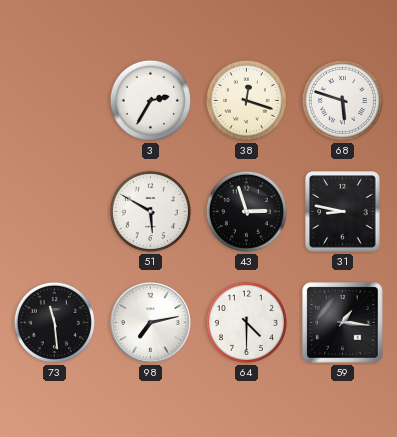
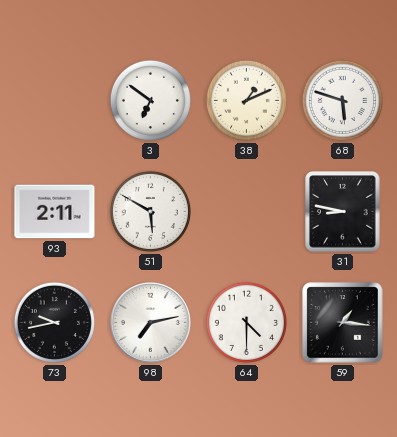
3: 2:35 -> 6:51
38: 12:18 -> 1:11
93: none -> 2:11
43: 2:57 -> none
73: 11:29 -> 9:43
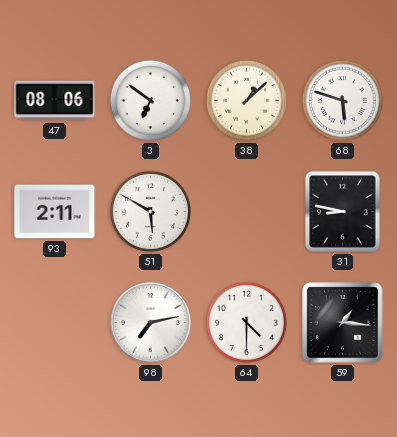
47: none -> 08:06
38: 1:11 -> 1:08
73: 9:43 -> none
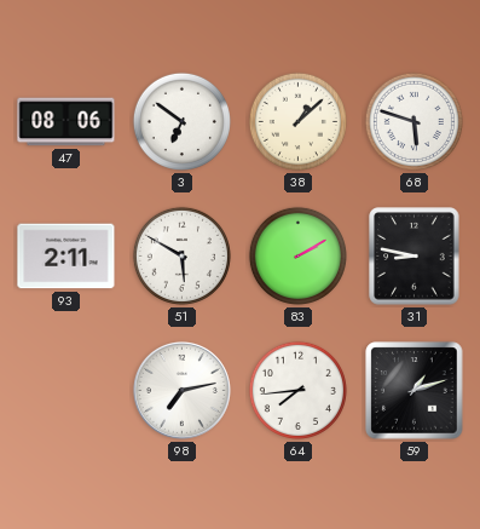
83: none -> 2:10
64: 4:30 -> 7:44
59: 1:16 -> 1:12
